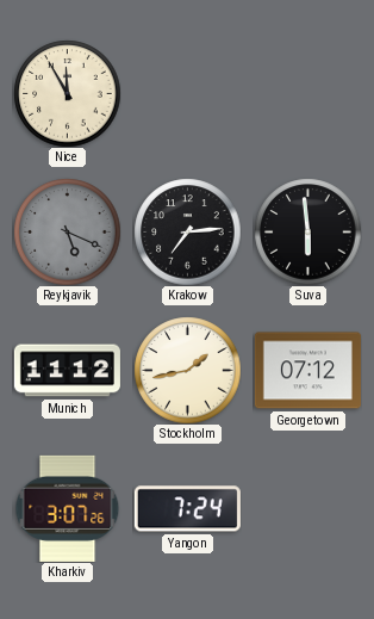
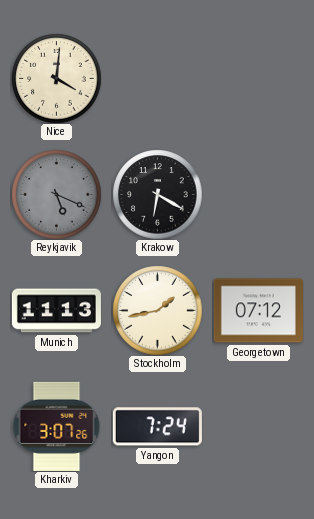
Nice: 11:55 -> 4:01
Krakow: 7:14 -> 6:20
Suva: 5:59 -> none
Munich: 11:12 -> 11:13
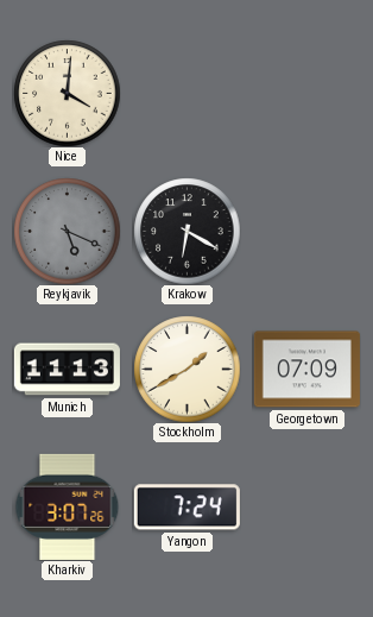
Stockholm: 1:43 -> 1:40
Georgetown: 07:12 -> 07:09
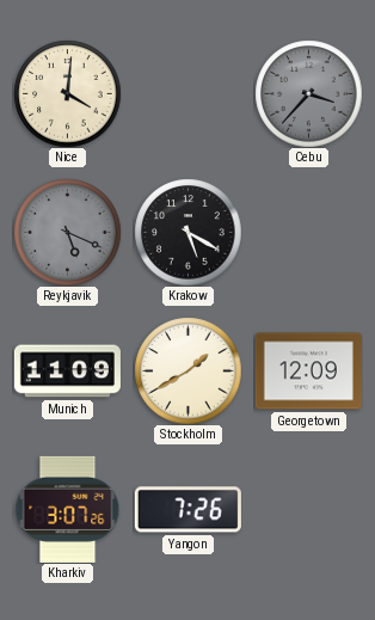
Cebu: none -> 3:37
Krakow: 6:20 -> 5:20
Munich: 11:13 -> 11:09
Georgetown: 07:09 -> 12:09
Yangon: 7:24 -> 7:26
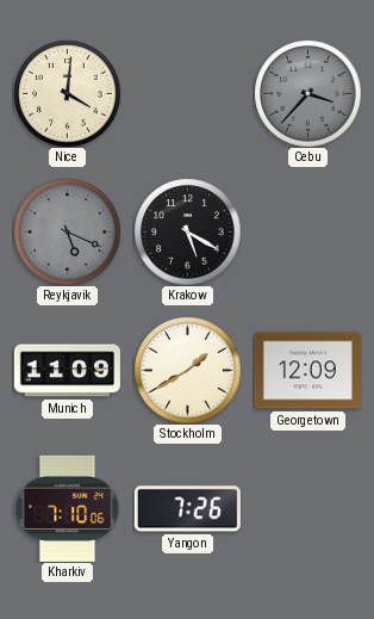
Kharkiv: 3:07 -> 7:10
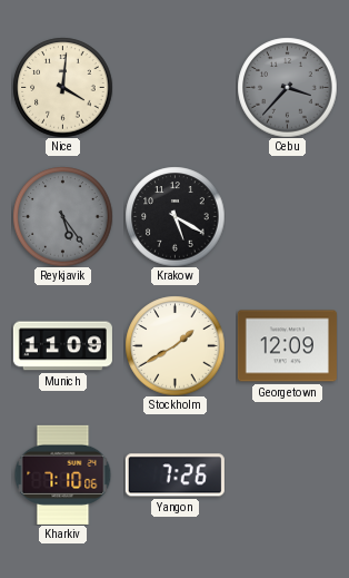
Reykjavik: 5:19 -> 5:24
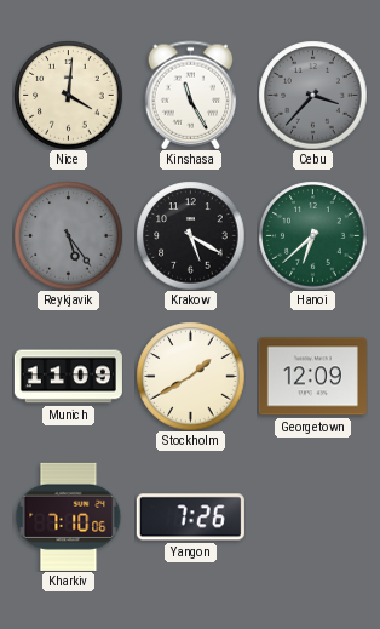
Kinshasa: none -> 11:25
Hanoi: none -> 6:38
